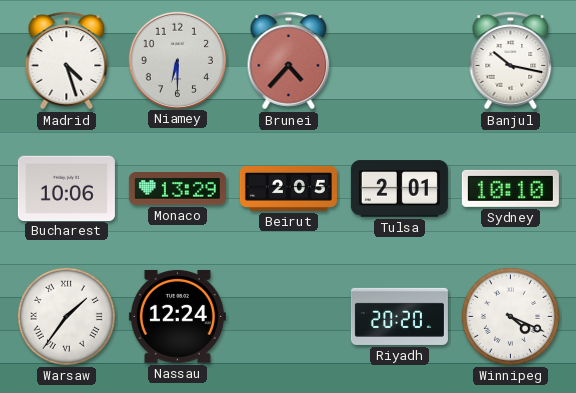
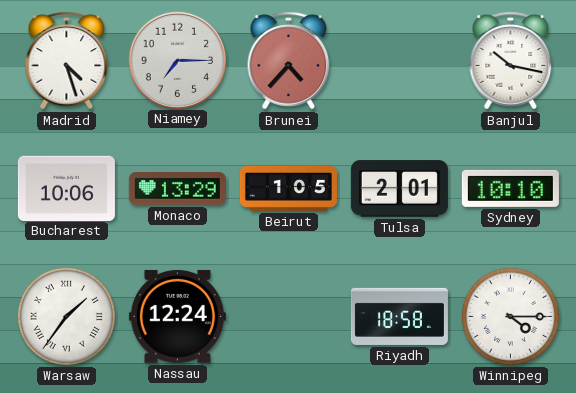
Niamey: 6:30 -> 7:15
Beirut: 2:05 -> 1:05
Riyadh: 20:20 -> 18:58
Winnipeg: 4:19 -> 4:15
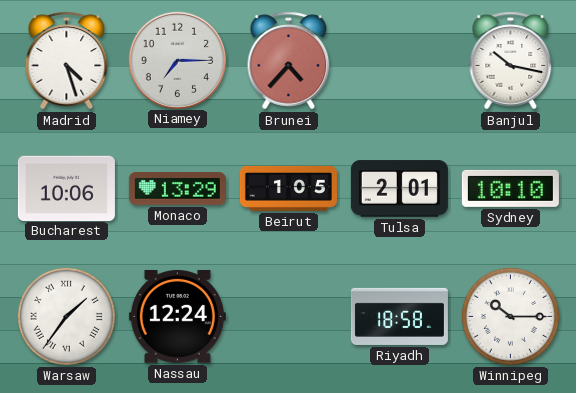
Winnipeg: 4:15 -> 10:15
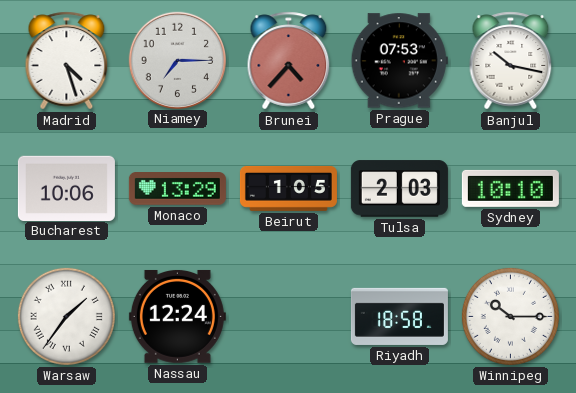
Prague: none -> 07:53
Tulsa: 2:01 -> 2:03
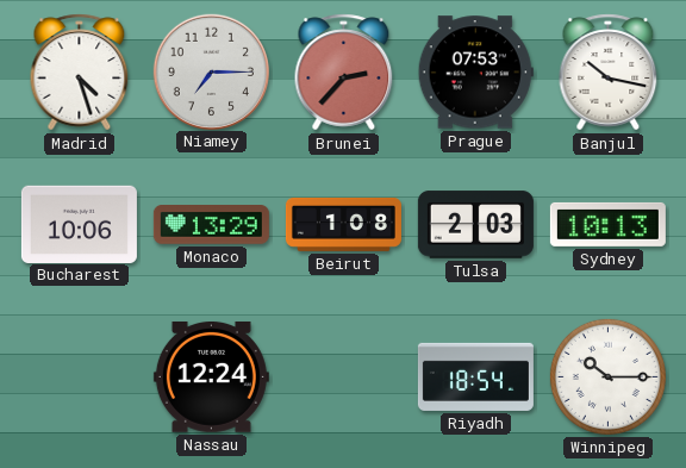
Brunei: 4:37 -> 2:37
Beirut: 1:05 -> 1:08
Sydney: 10:10 -> 10:13
Warsaw: 1:36 -> none
Riyadh: 18:58 -> 18:54
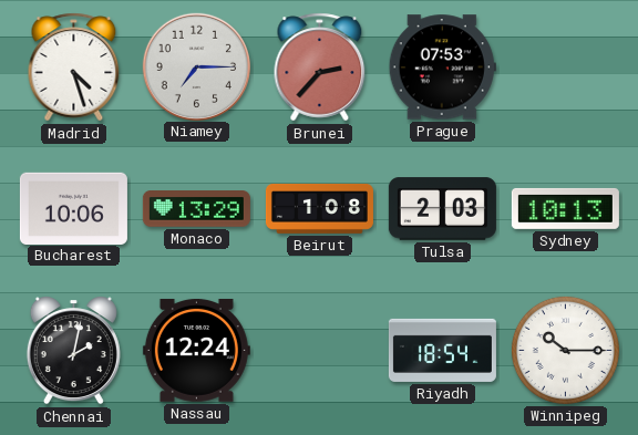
Banjul: 10:17 -> none
Chennai: none -> 2:02
